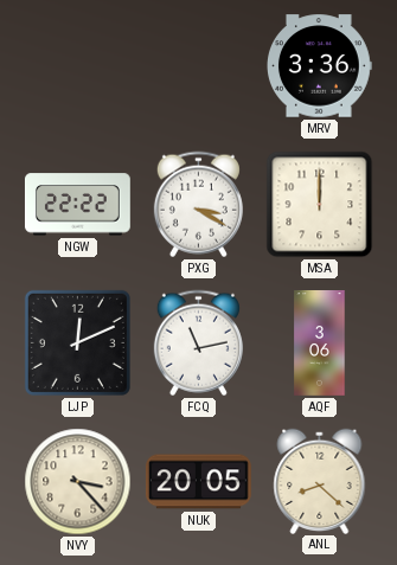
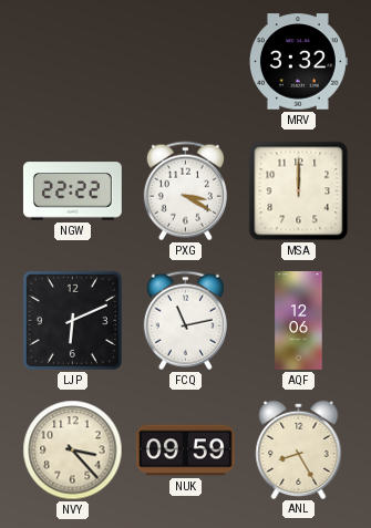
MRV: 3:36 -> 3:32
LJP: 12:11 -> 6:11
AQF: 3:06 -> 12:06
NUK: 20:05 -> 09:59
ANL: 8:22 -> 8:25
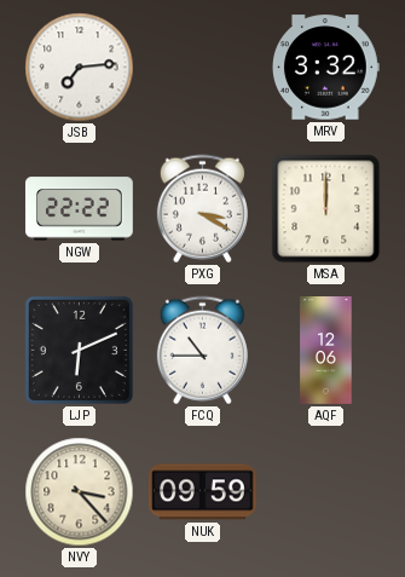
JSB: none -> 7:14
FCQ: 11:13 -> 10:45
ANL: 8:25 -> none
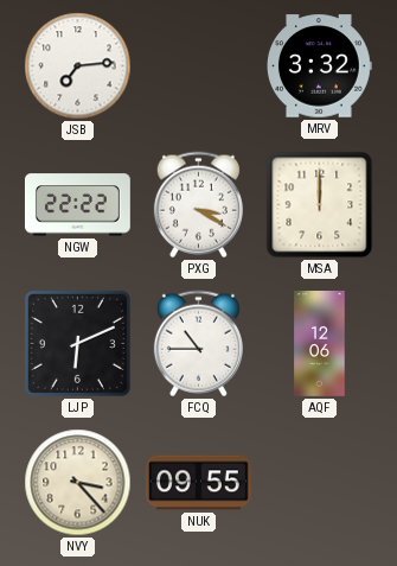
NUK: 09:59 -> 09:55
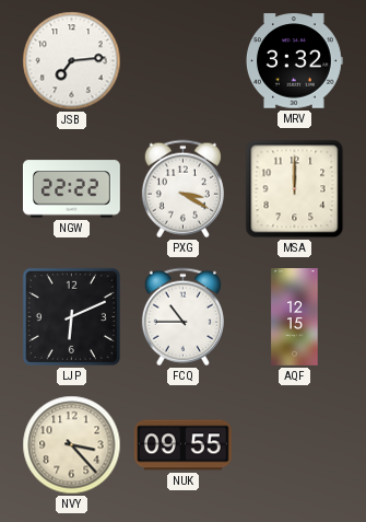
AQF: 12:06 -> 12:15
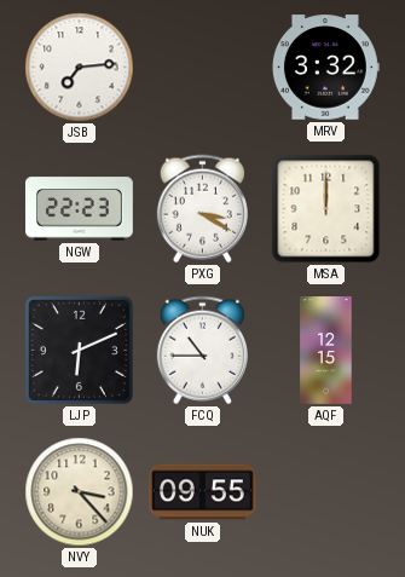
NGW: 22:22 -> 22:23
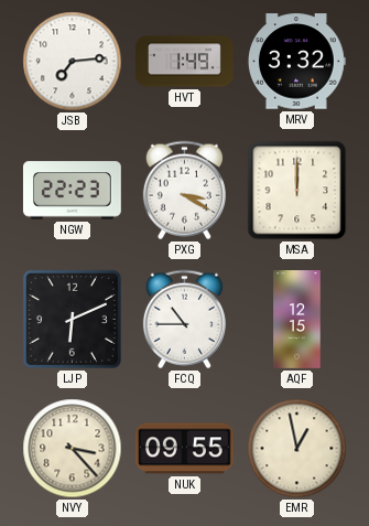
HVT: none -> 1:49
EMR: none -> 12:58
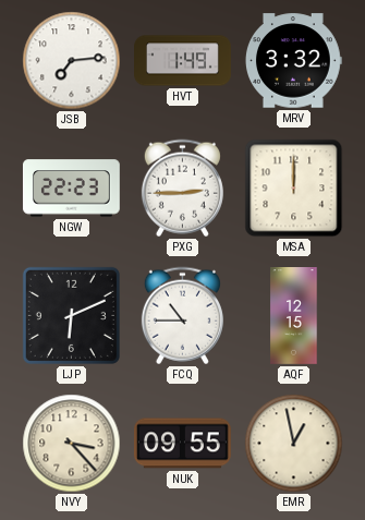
PXG: 3:20 -> 2:45
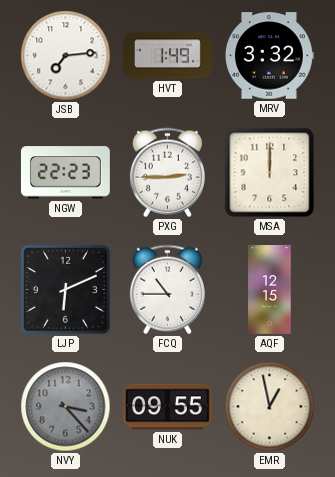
NVY dial: cream -> grey
